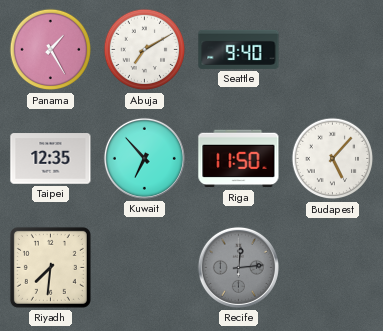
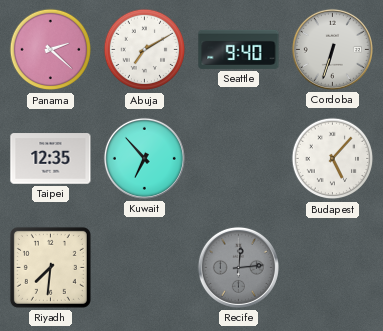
Panama: 1:25 -> 2:22
Cordoba: none -> 6:33
Riga: 11:50 -> none
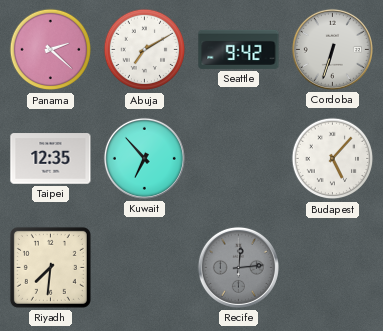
Seattle: 9:40 -> 9:42
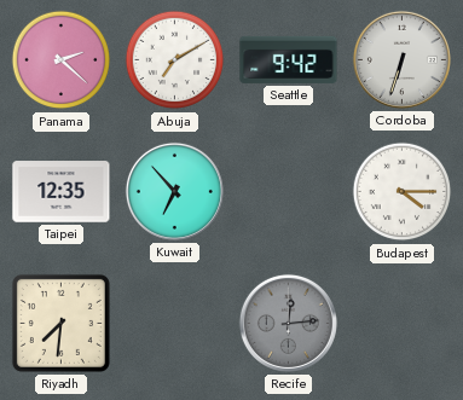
Budapest: 5:07 -> 4:15
